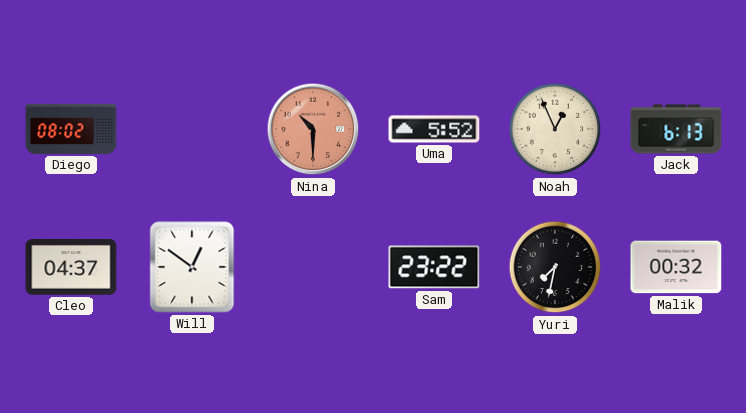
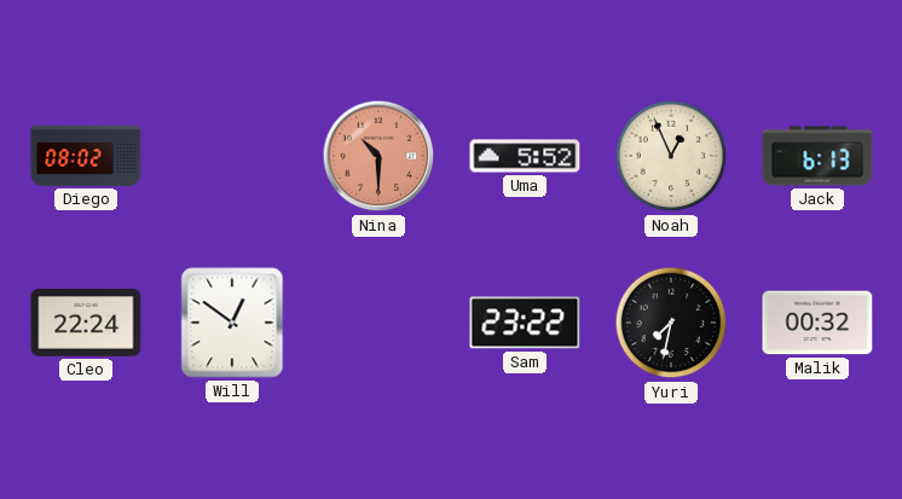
Cleo: 04:37 -> 22:24
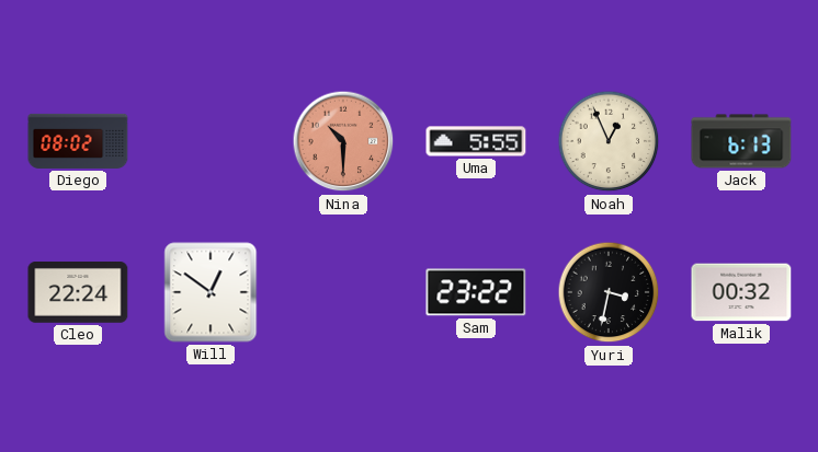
Uma: 5:52 -> 5:55
Yuri: 7:32 -> 3:32
